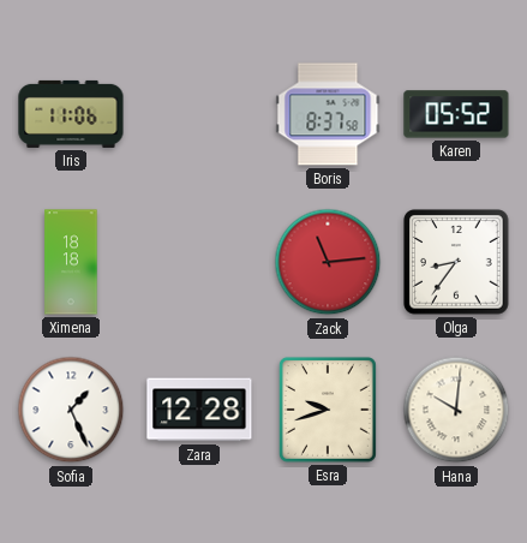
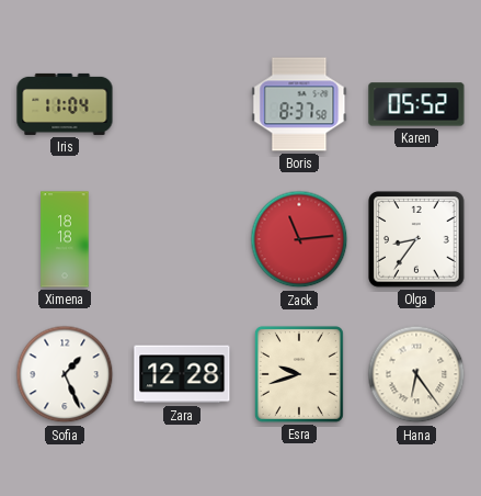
Iris: 11:06 -> 11:04
Hana: 10:01 -> 6:24
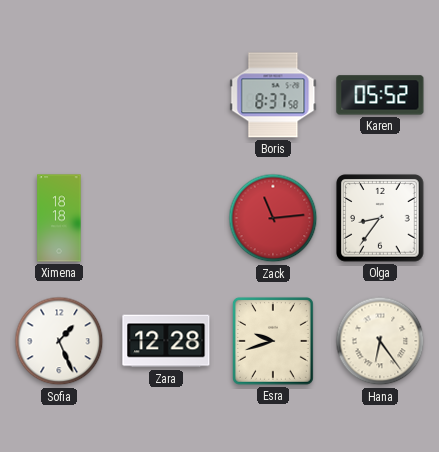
Iris: 11:04 -> none
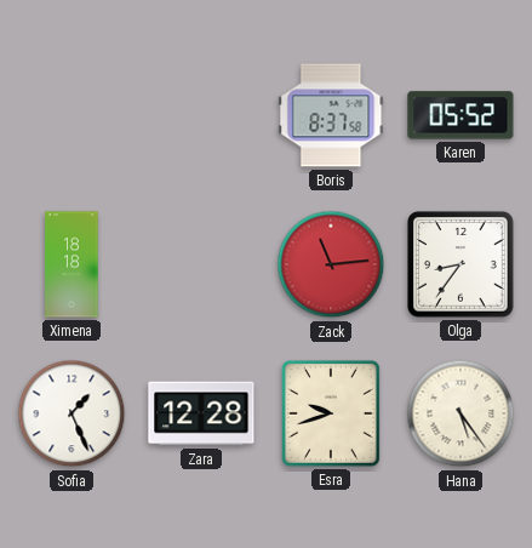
Hana: 6:24 -> 5:24
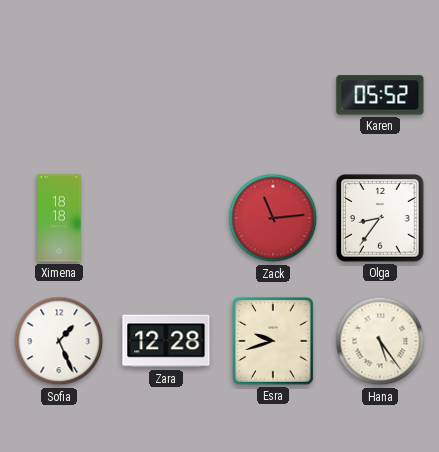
Boris: 8:37 -> none
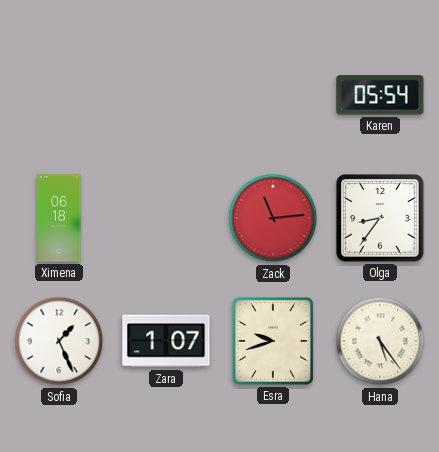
Karen: 05:52 -> 05:54
Ximena: 18:18 -> 06:18
Zara: 12:28 -> 1:07
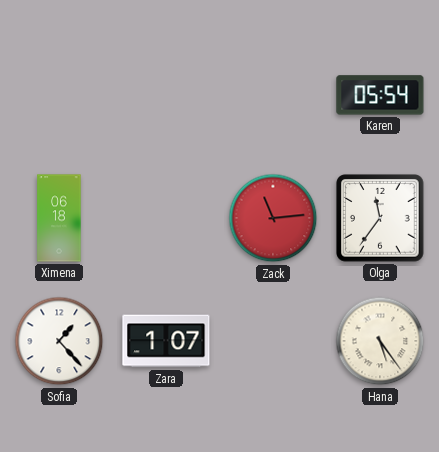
Olga: 8:36 -> 11:36
Sofia: 1:26 -> 1:23
Esra: 9:42 -> none
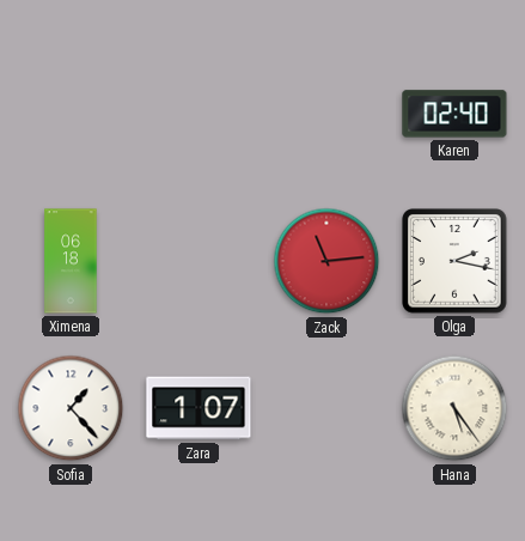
Karen: 05:54 -> 02:40
Olga: 11:36 -> 2:17
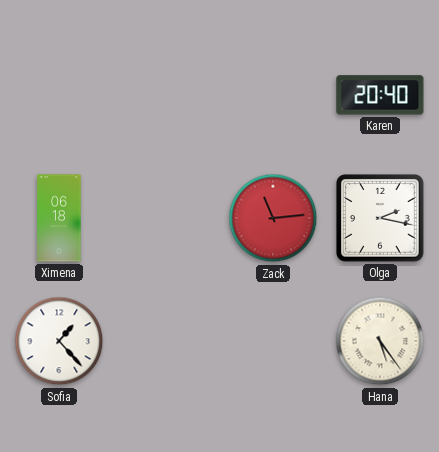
Karen: 02:40 -> 20:40
Zara: 1:07 -> none
